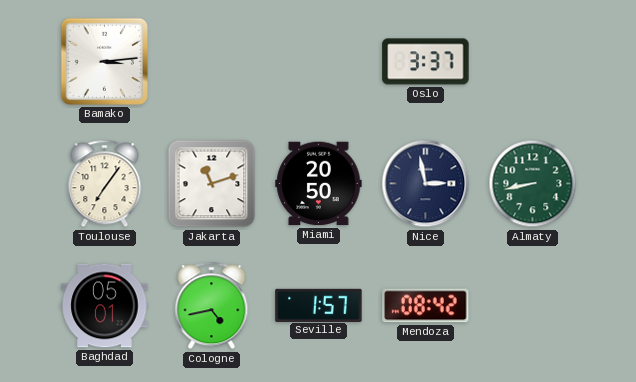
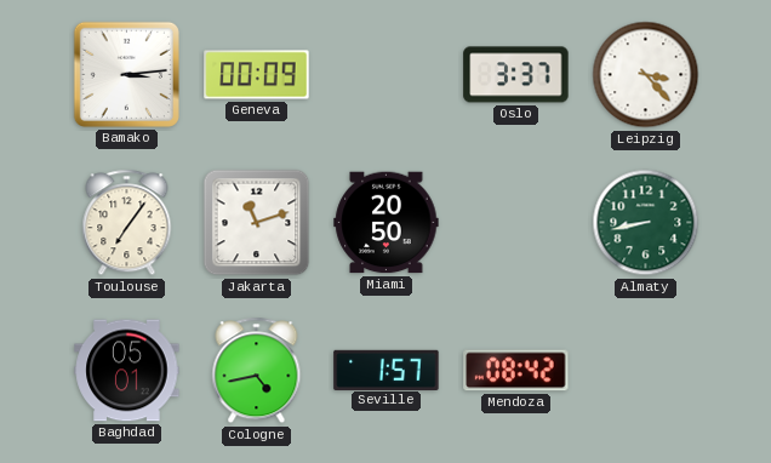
Geneva: none -> 00:09
Leipzig: none -> 3:23
Nice: 2:58 -> none
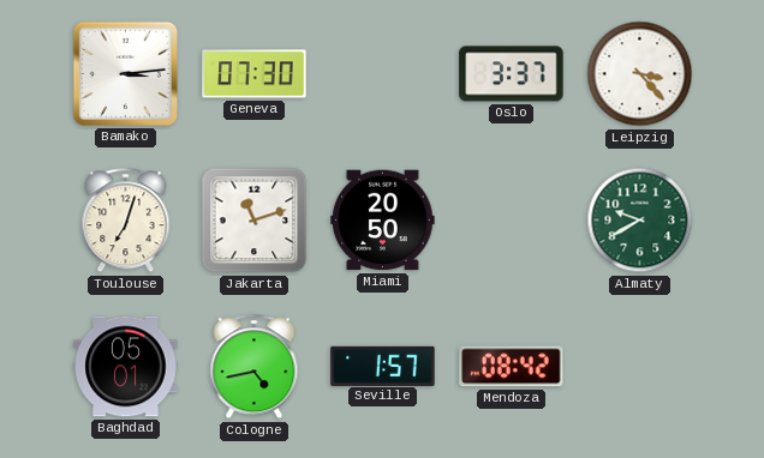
Geneva: 00:09 -> 07:30
Toulouse: 7:06 -> 7:03
Almaty: 8:43 -> 9:40
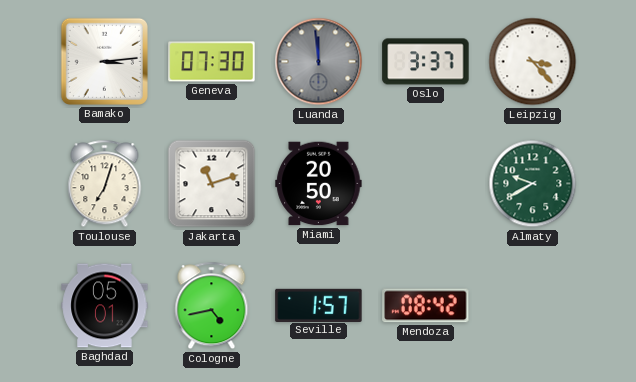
Luanda: none -> 11:59
